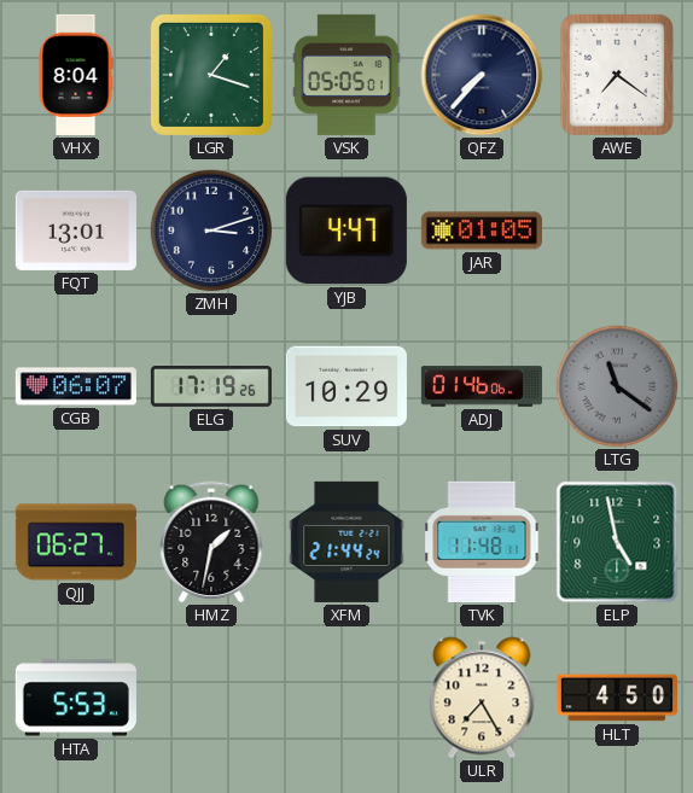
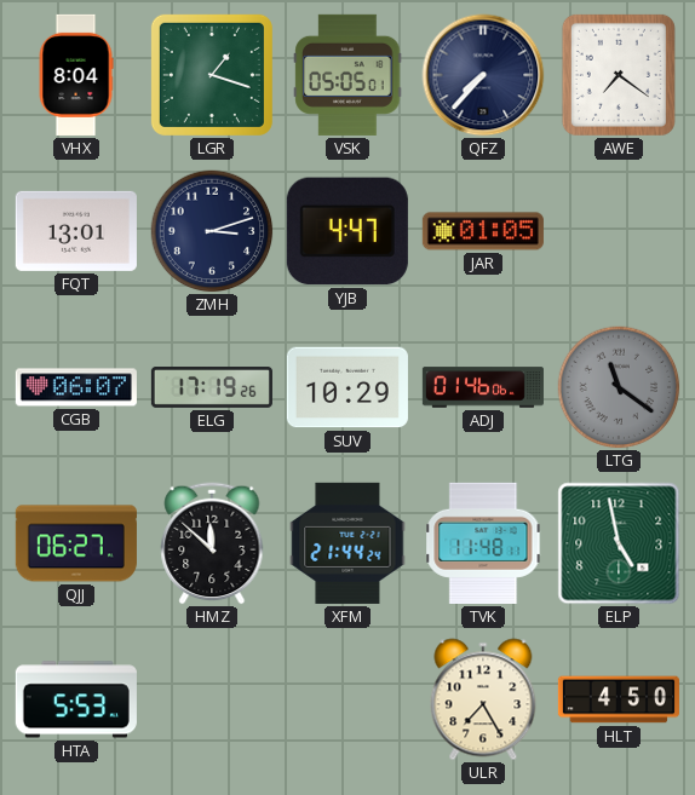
HMZ: 1:32 -> 11:52
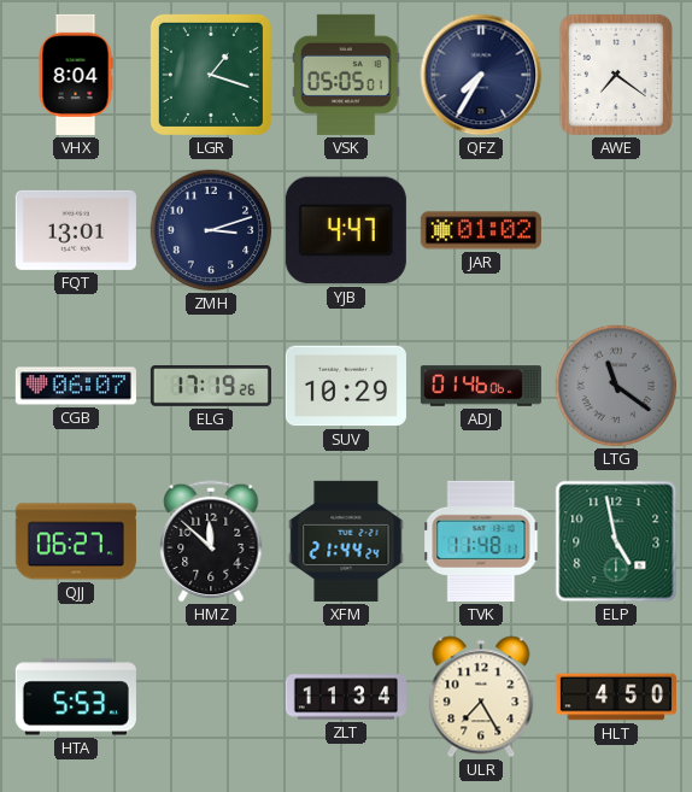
QFZ: 7:37 -> 7:35
JAR: 01:05 -> 01:02
ZLT: none -> 11:34
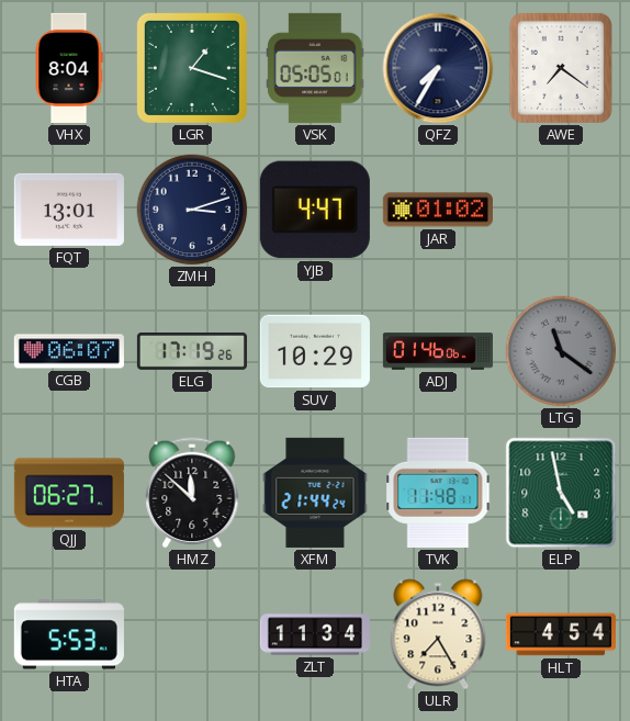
HLT: 4:50 -> 4:54
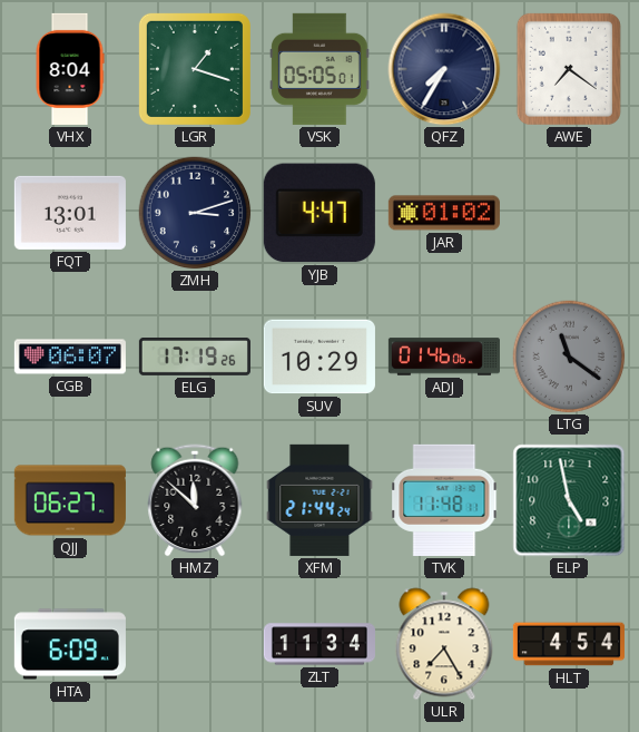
HTA: 5:53 -> 6:09
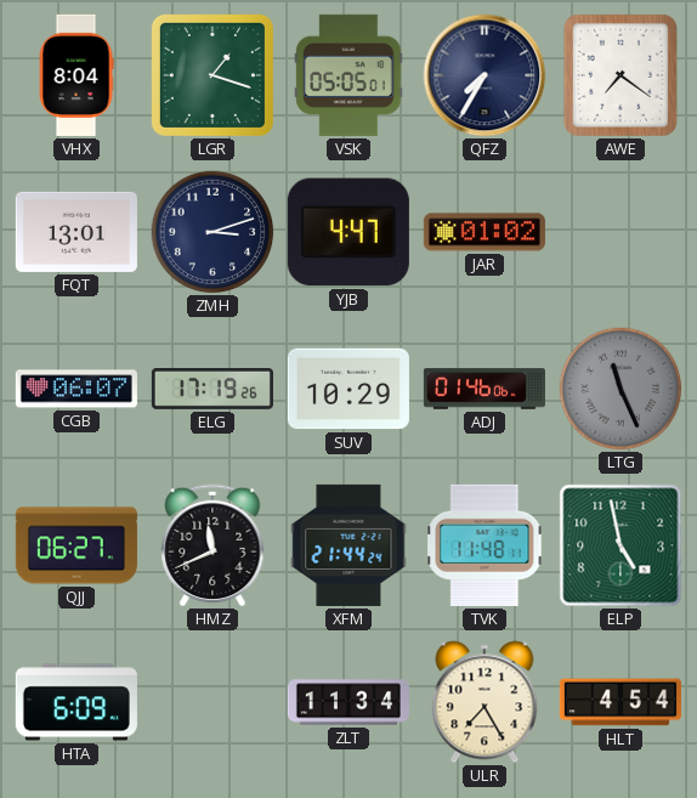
LTG: 11:21 -> 11:26
HMZ: 11:52 -> 11:41
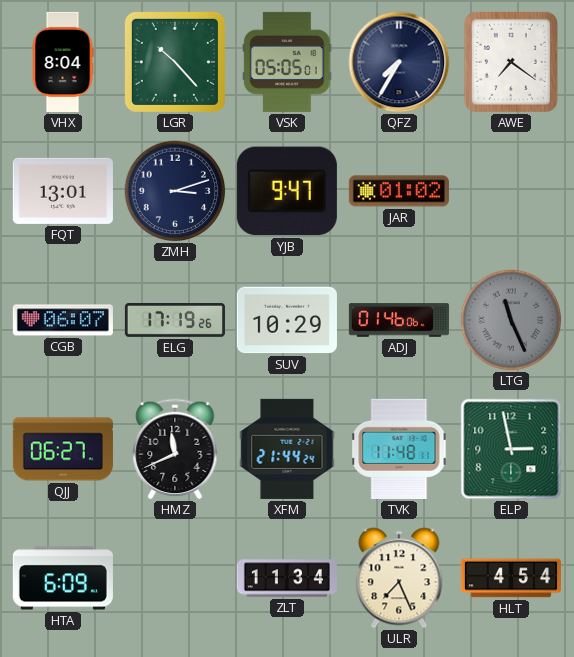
LGR: 1:18 -> 10:23
YJB: 4:47 -> 9:47
ELP: 4:58 -> 2:58
ULR: 7:25 -> 7:26
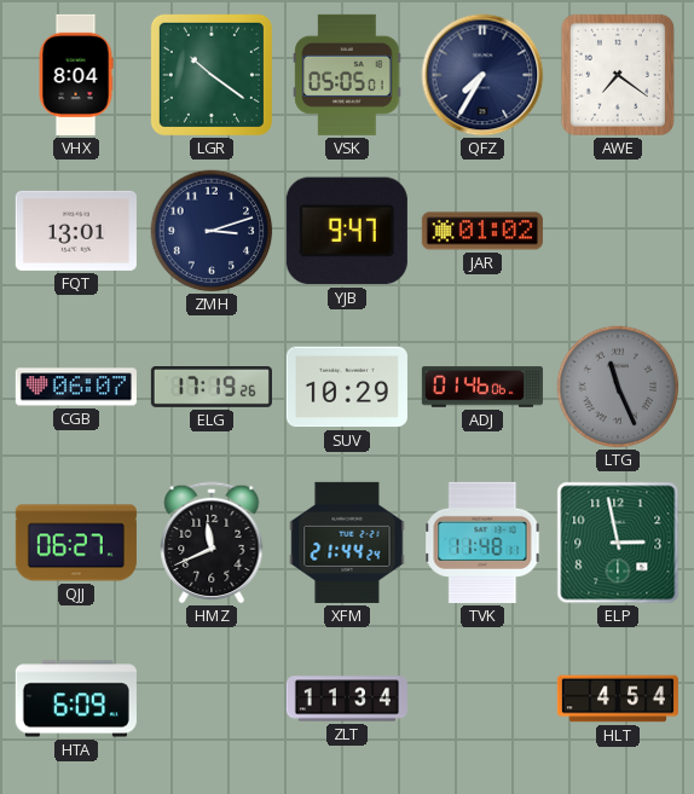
LGR: 10:23 -> 10:21
ULR: 7:26 -> none
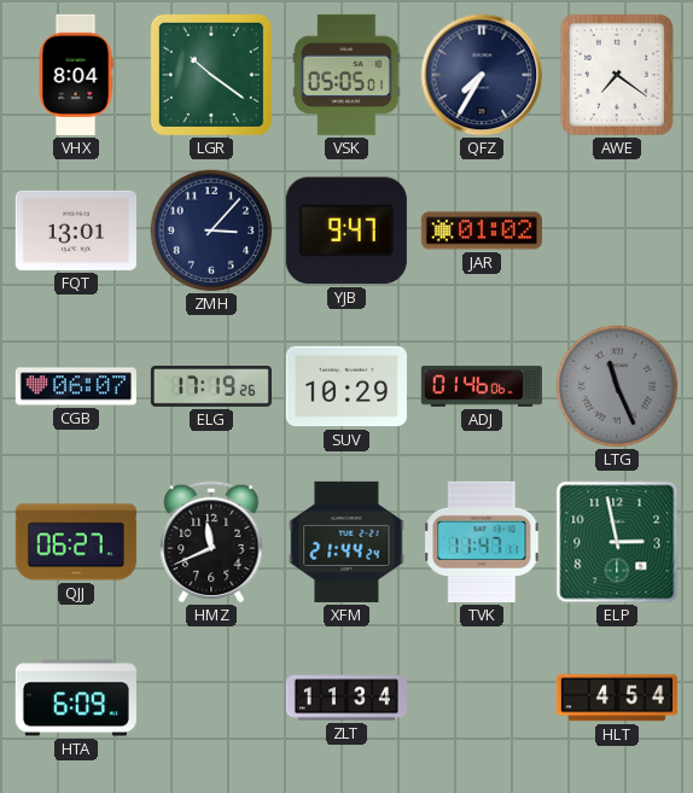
ZMH: 3:12 -> 3:07
TVK: 11:48 -> 11:47
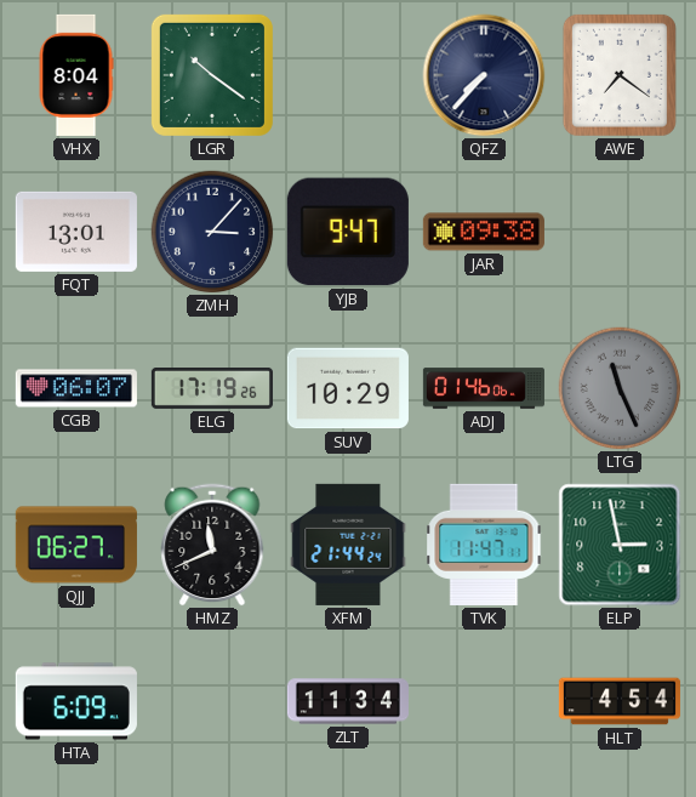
VSK: 05:05 -> none
QFZ: 7:35 -> 7:37
JAR: 01:02 -> 09:38
